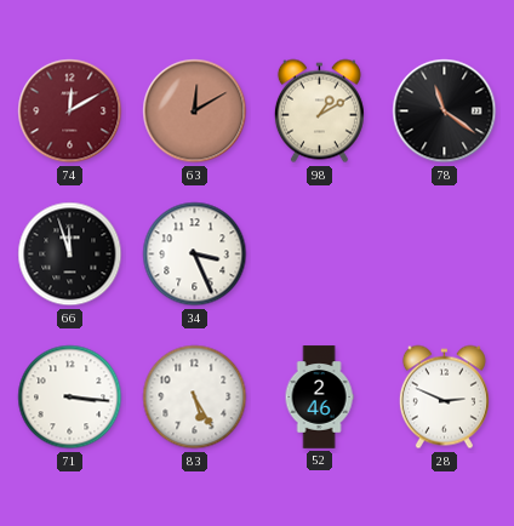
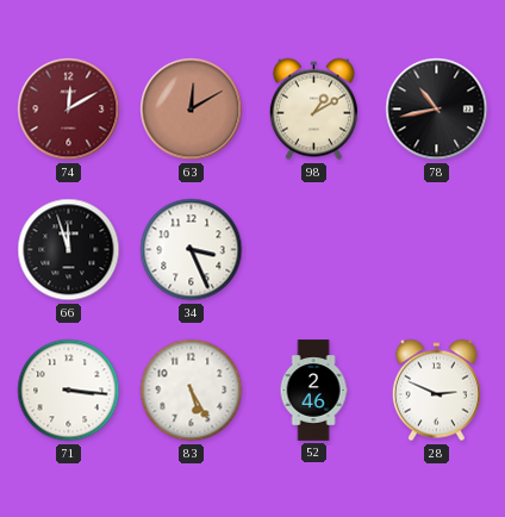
78: 11:21 -> 10:43
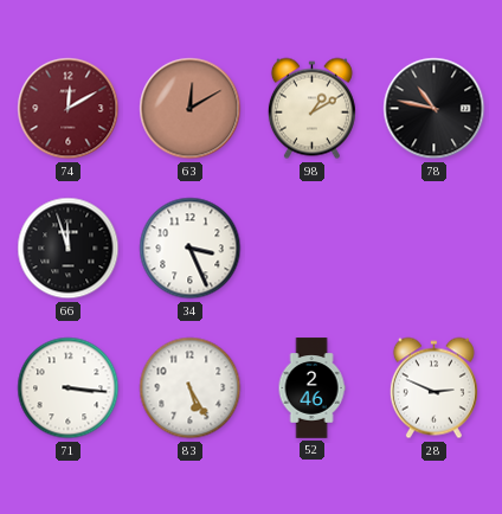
78: 10:43 -> 10:47
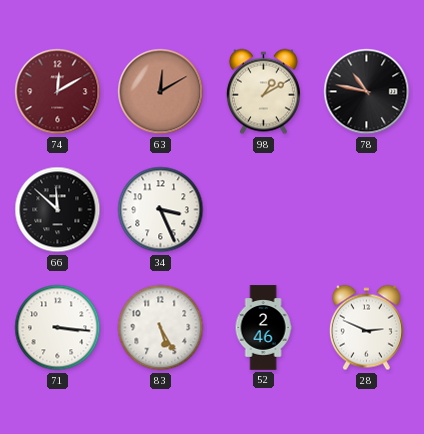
66: 11:57 -> 11:52
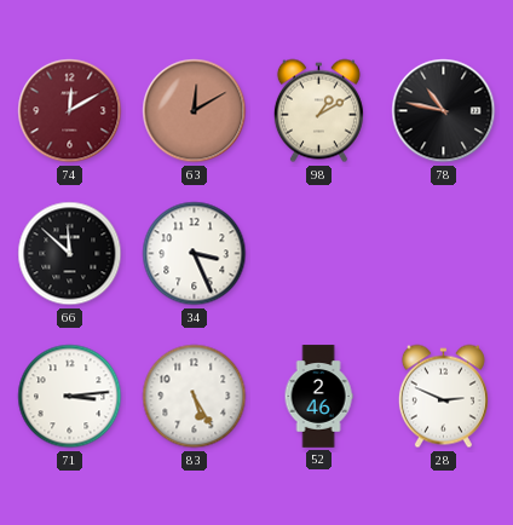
71: 3:16 -> 3:14
